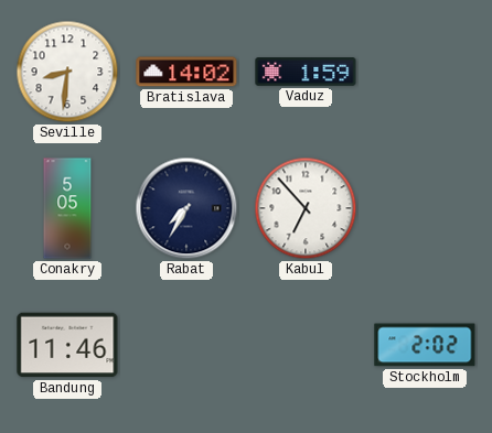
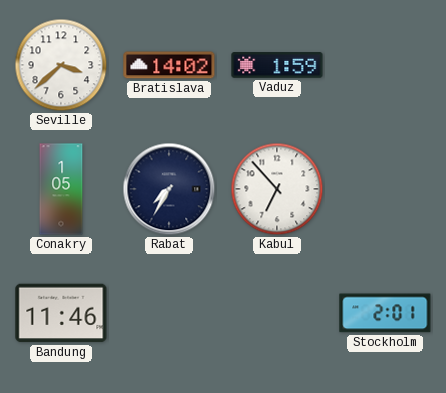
Seville: 8:31 -> 3:38
Conakry: 5:05 -> 1:05
Stockholm: 2:02 -> 2:01
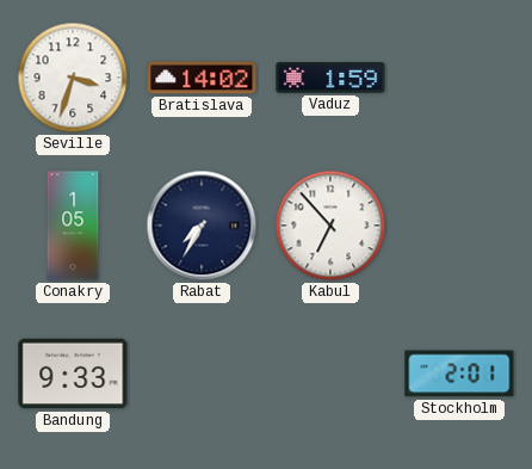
Seville: 3:38 -> 3:33
Bandung: 11:46 -> 9:33
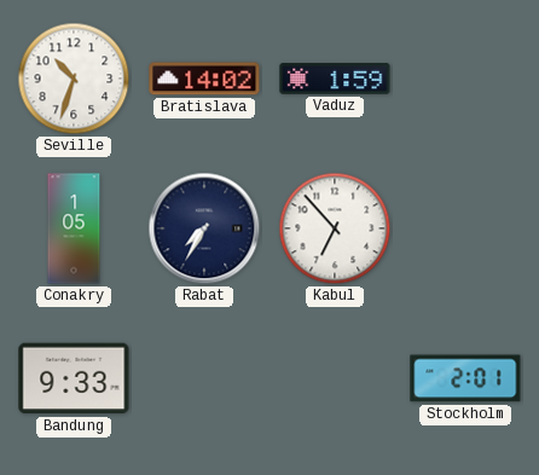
Seville: 3:33 -> 10:33
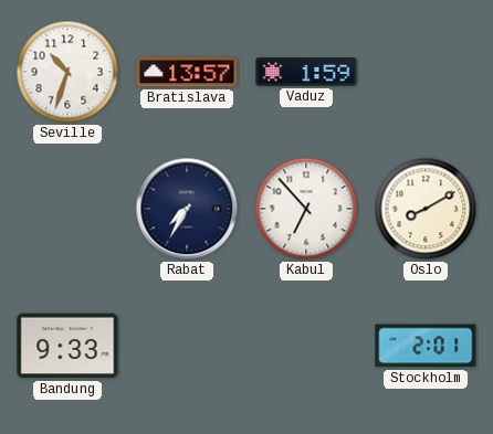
Bratislava: 14:02 -> 13:57
Conakry: 1:05 -> none
Oslo: none -> 8:10
